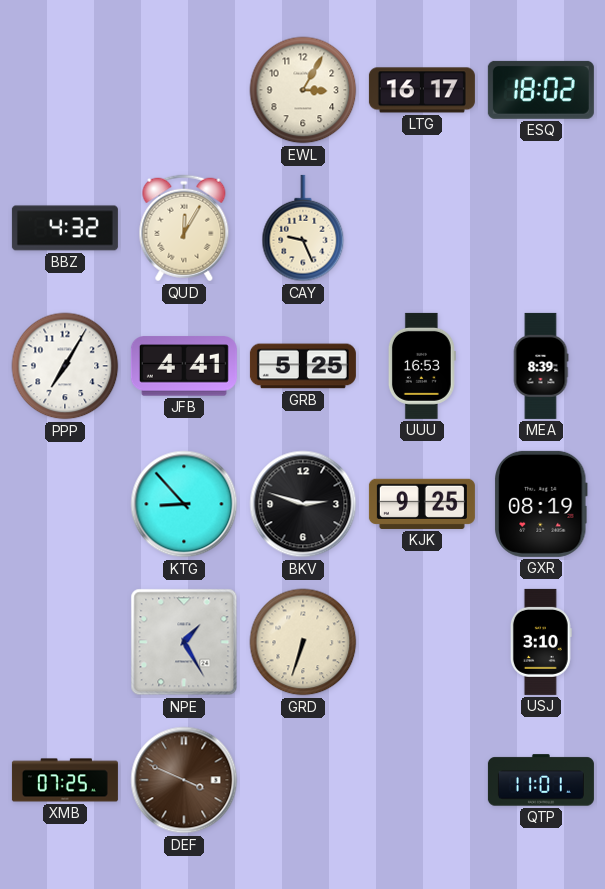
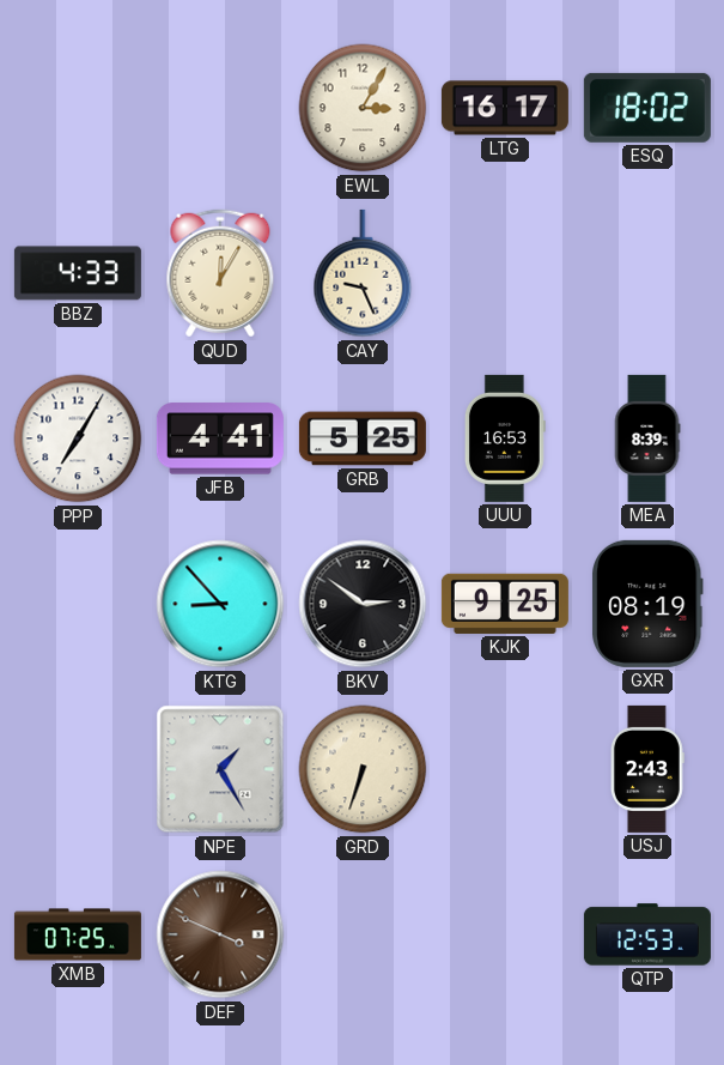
BBZ: 4:32 -> 4:33
BKV: 2:48 -> 2:51
USJ: 3:10 -> 2:43
QTP: 11:01 -> 12:53
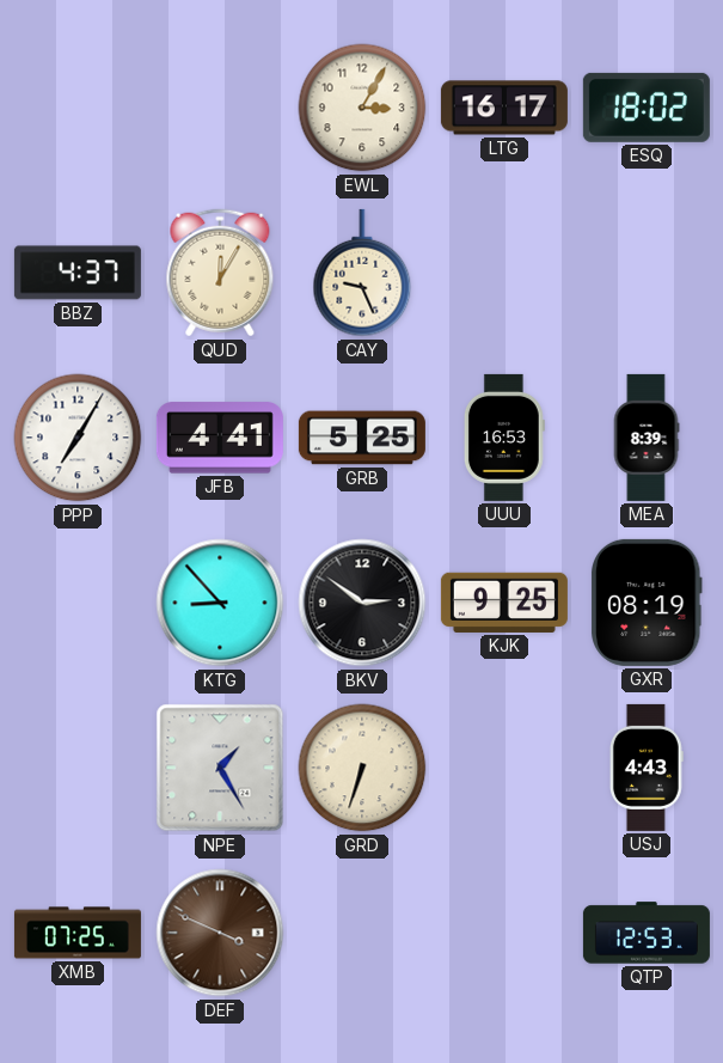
BBZ: 4:33 -> 4:37
USJ: 2:43 -> 4:43
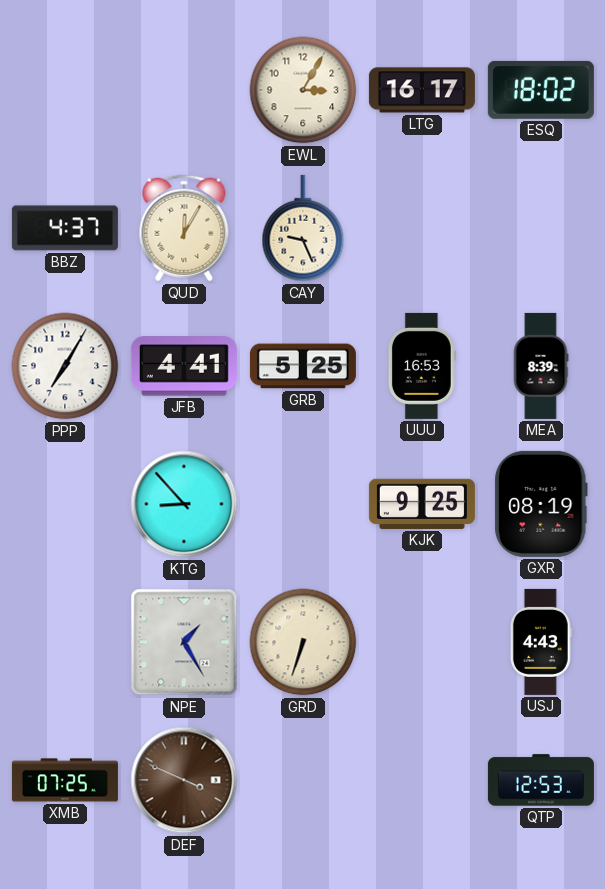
BKV: 2:51 -> none
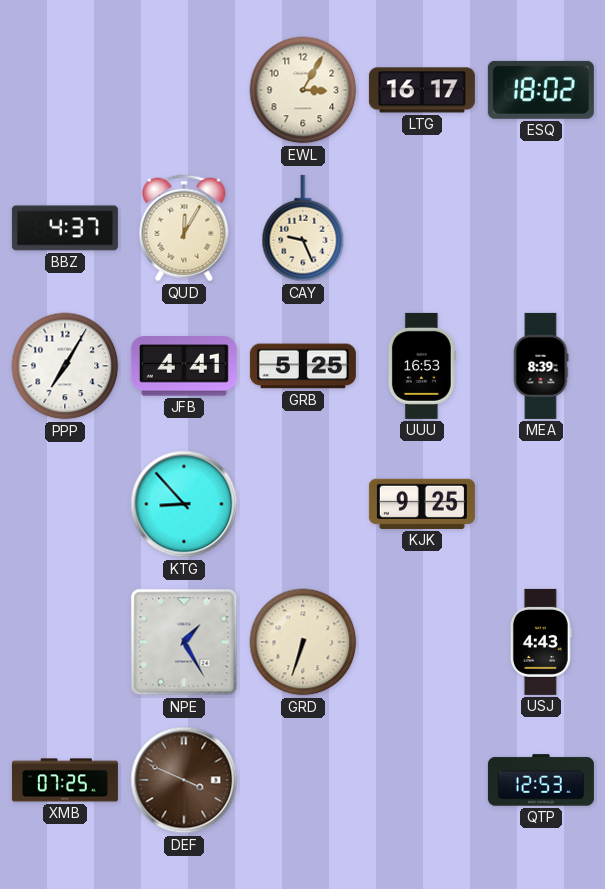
GXR: 08:19 -> none
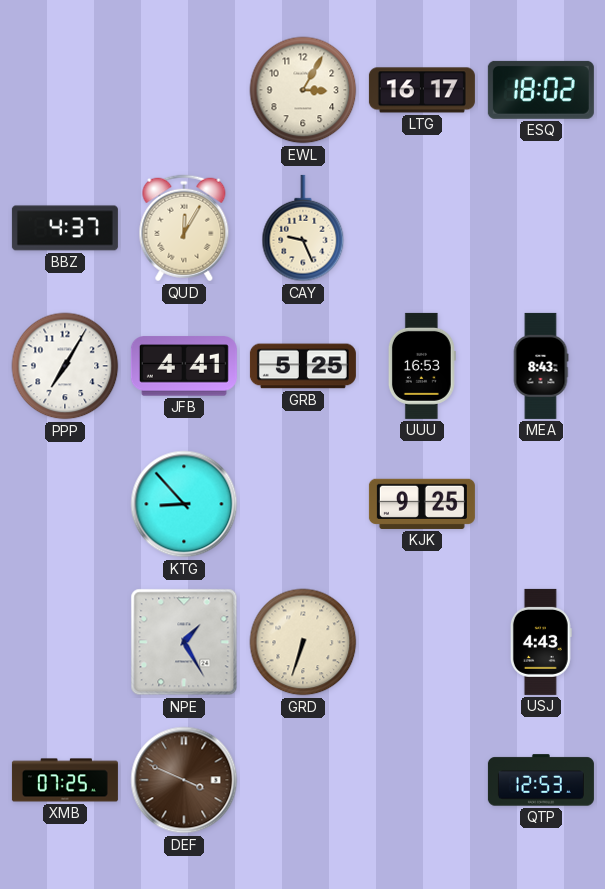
MEA: 8:39 -> 8:43
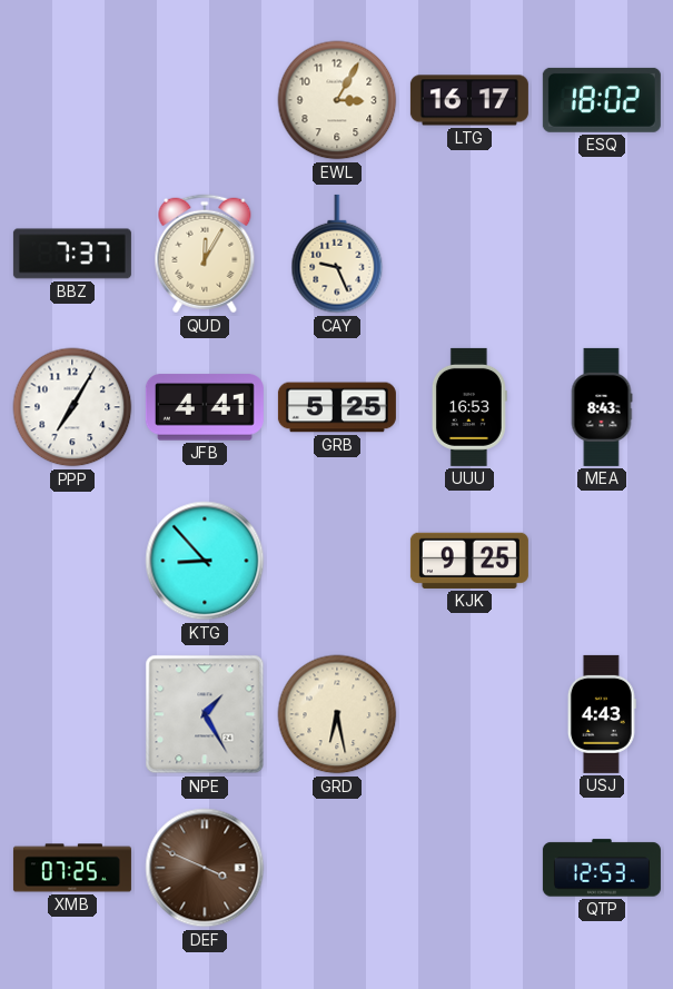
BBZ: 4:37 -> 7:37
GRD: 6:33 -> 6:28
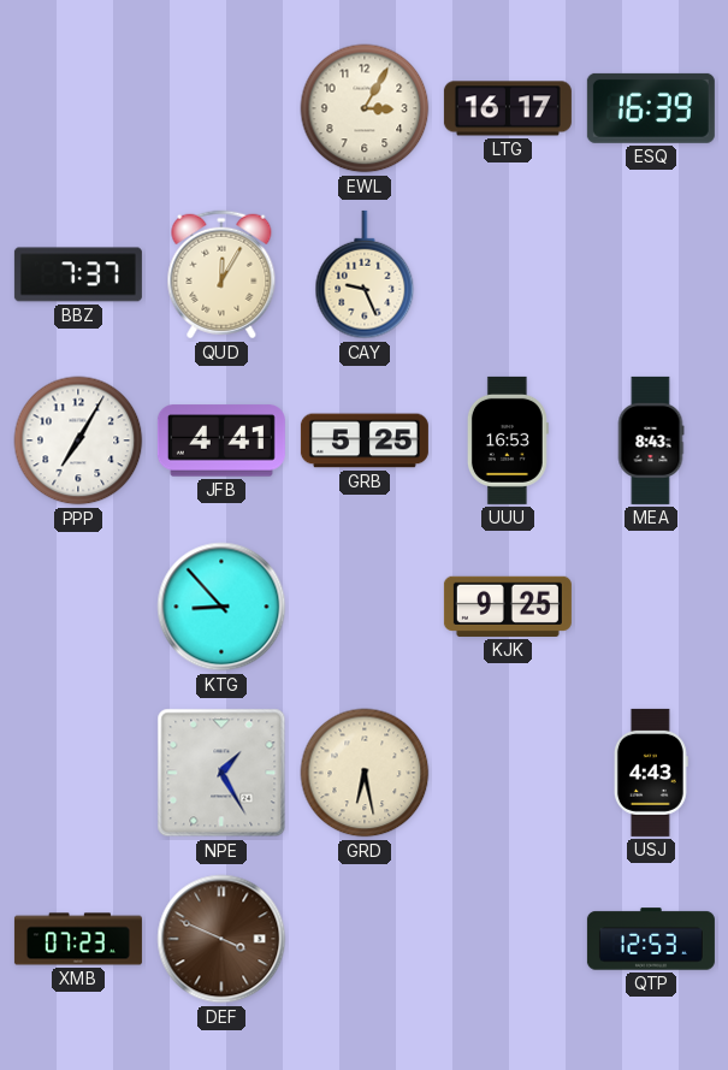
ESQ: 18:02 -> 16:39
XMB: 07:25 -> 07:23
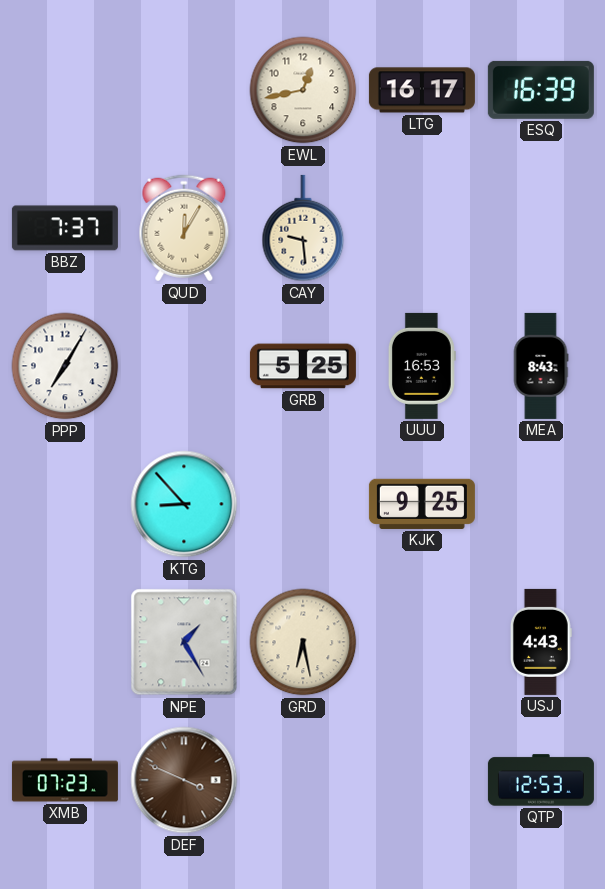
EWL: 3:05 -> 12:43
CAY: 9:26 -> 9:29
JFB: 4:41 -> none
